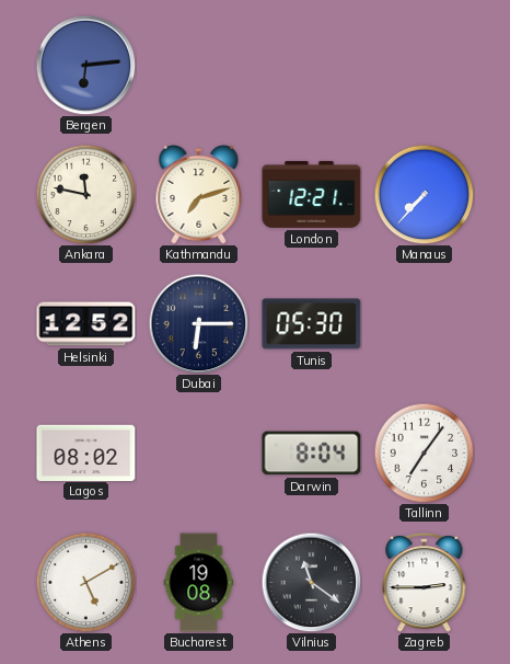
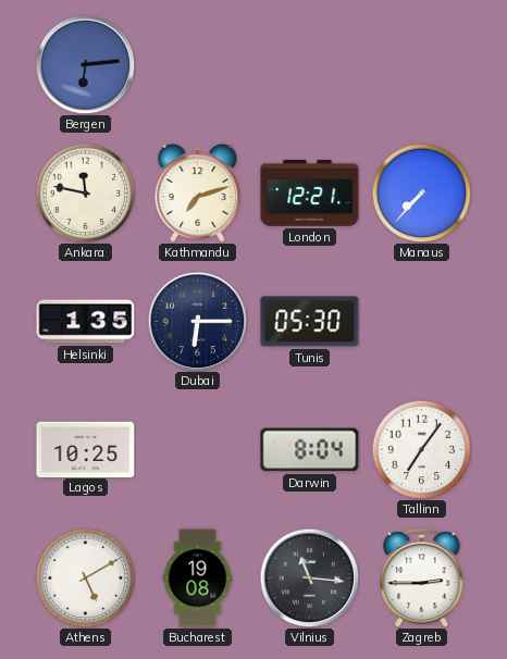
Helsinki: 12:52 -> 1:35
Lagos: 08:02 -> 10:25
Vilnius: 11:21 -> 11:16
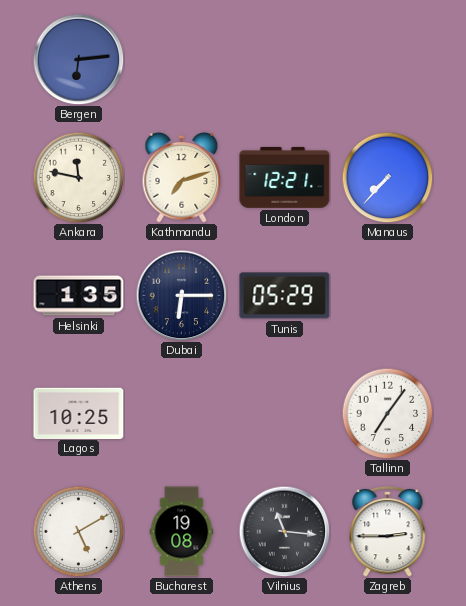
Tunis: 05:30 -> 05:29
Darwin: 8:04 -> none
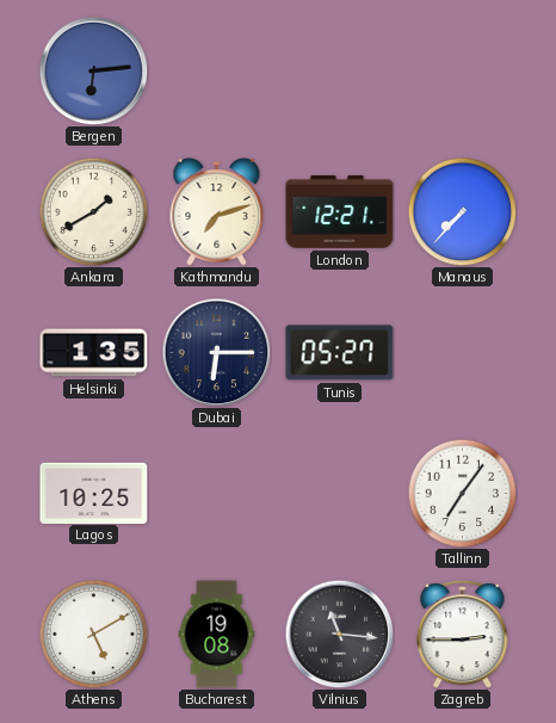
Ankara: 11:47 -> 1:40
Tunis: 05:29 -> 05:27
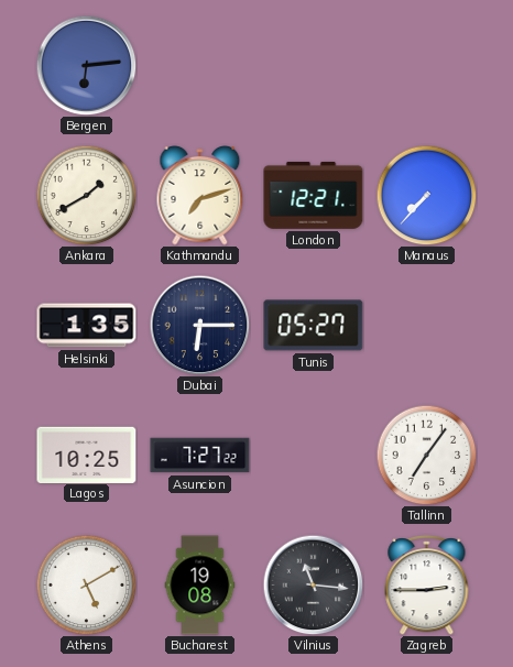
Asuncion: none -> 7:27
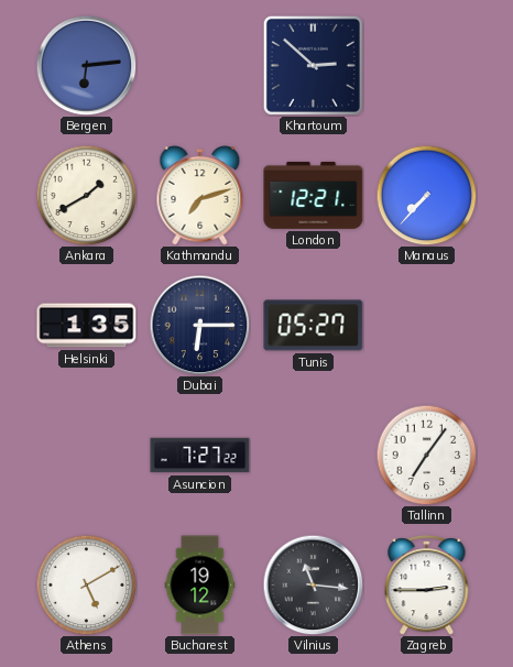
Khartoum: none -> 2:52
Lagos: 10:25 -> none
Bucharest: 19:08 -> 19:12
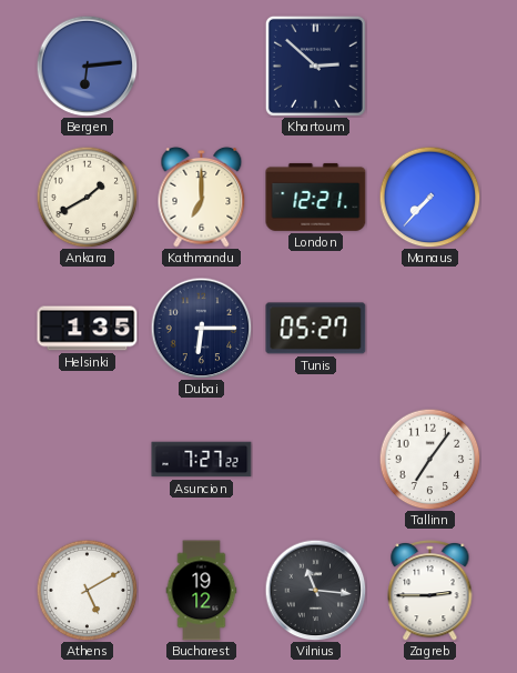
Kathmandu: 7:12 -> 7:00
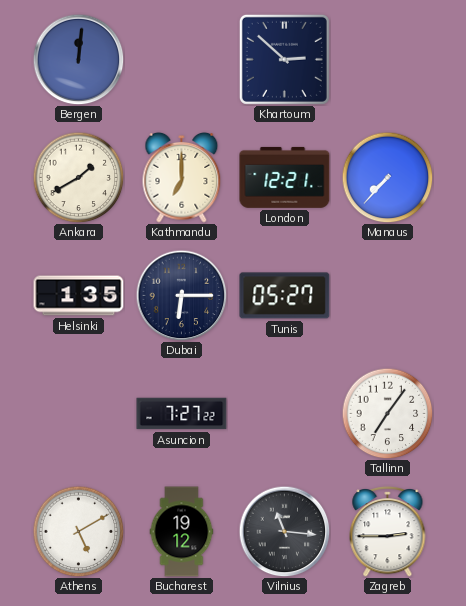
Bergen: 6:14 -> 12:01
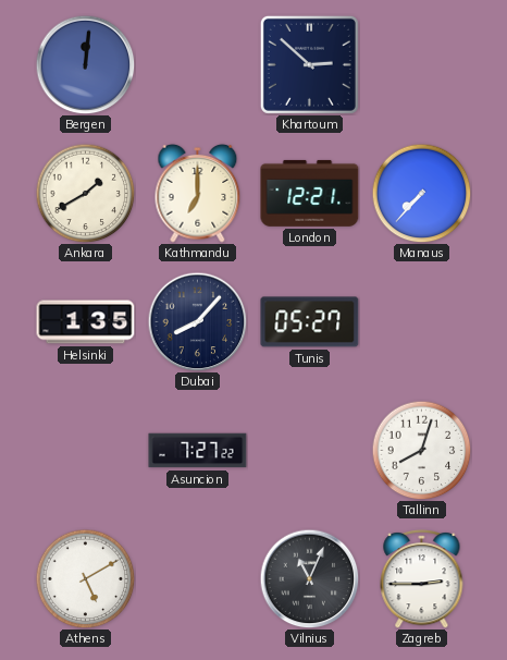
Dubai: 6:15 -> 8:07
Tallinn: 7:06 -> 8:03
Bucharest: 19:12 -> none
Vilnius: 11:16 -> 11:04
